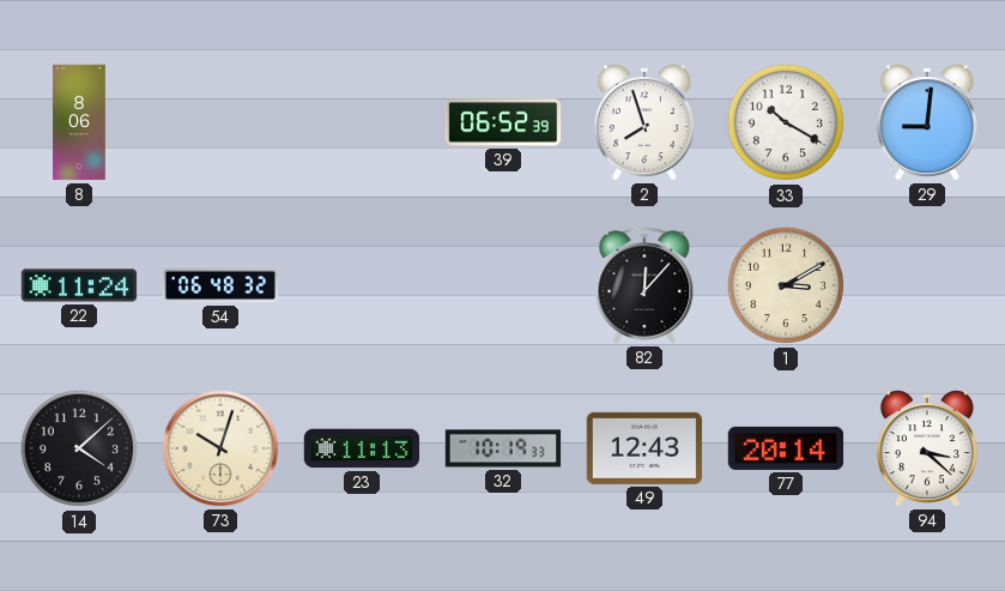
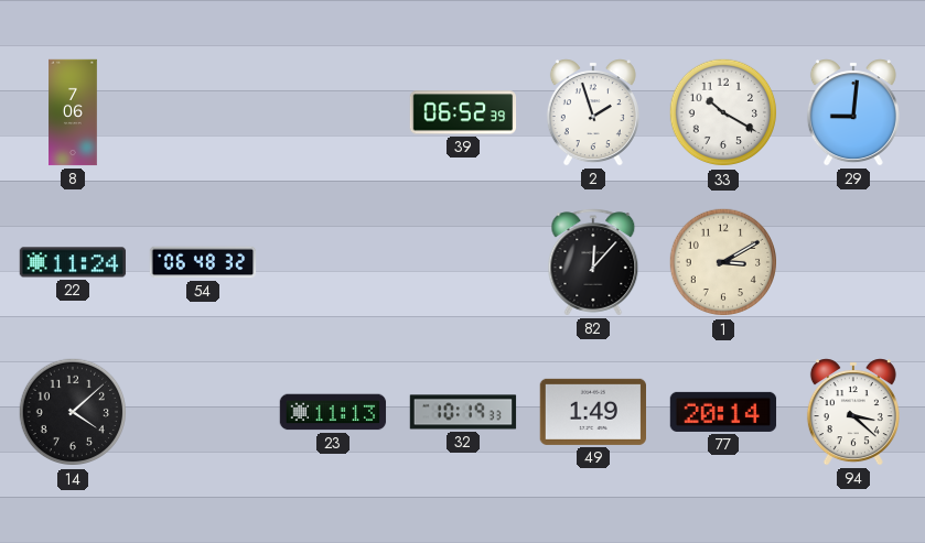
8: 8:06 -> 7:06
2: 7:57 -> 1:57
73: 10:03 -> none
49: 12:43 -> 1:49
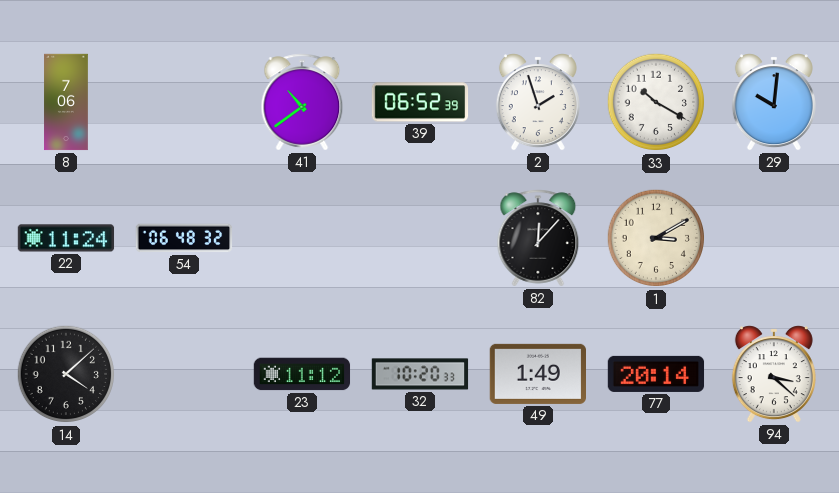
41: none -> 10:39
29: 9:01 -> 10:01
23: 11:13 -> 11:12
32: 10:19 -> 10:20
